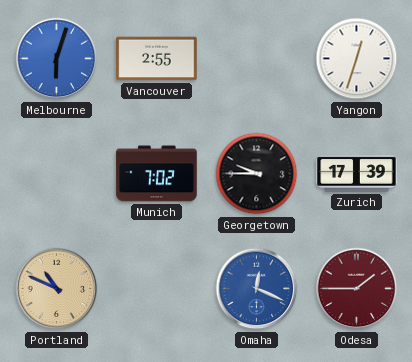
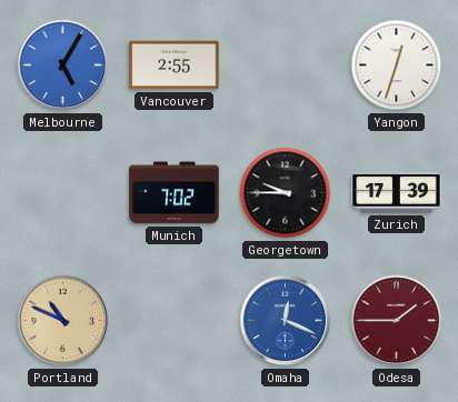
Melbourne: 6:03 -> 5:05
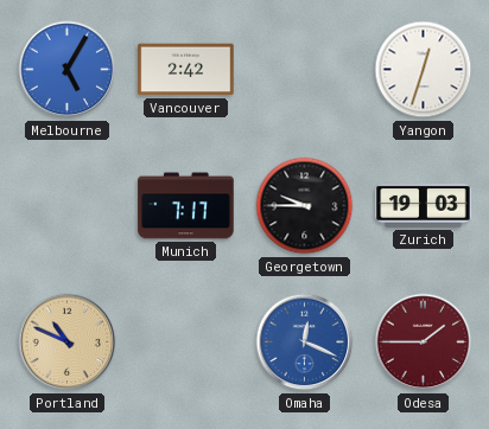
Vancouver: 2:55 -> 2:42
Munich: 7:02 -> 7:17
Zurich: 17:39 -> 19:03
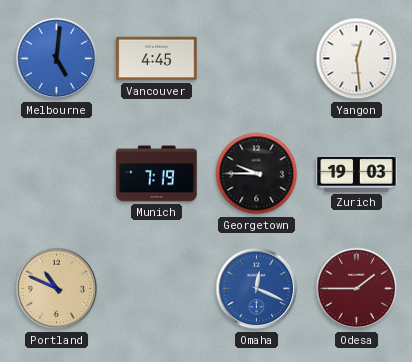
Melbourne: 5:05 -> 5:01
Vancouver: 2:42 -> 4:45
Yangon: 12:33 -> 12:29
Munich: 7:17 -> 7:19
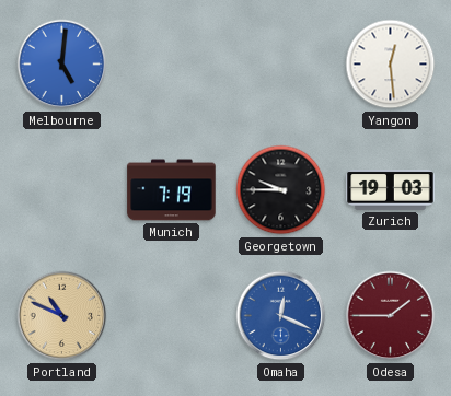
Vancouver: 4:45 -> none
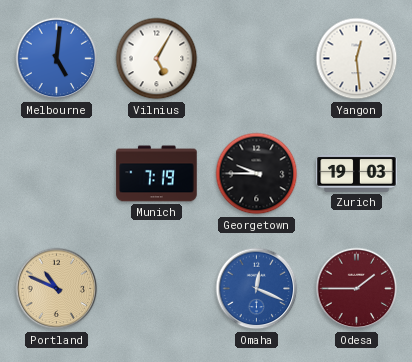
Vilnius: none -> 5:05
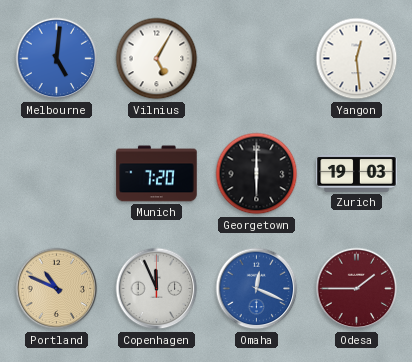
Munich: 7:19 -> 7:20
Georgetown: 9:45 -> 6:00
Copenhagen: none -> 11:56
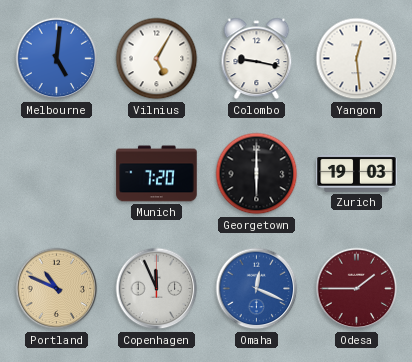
Colombo: none -> 9:17
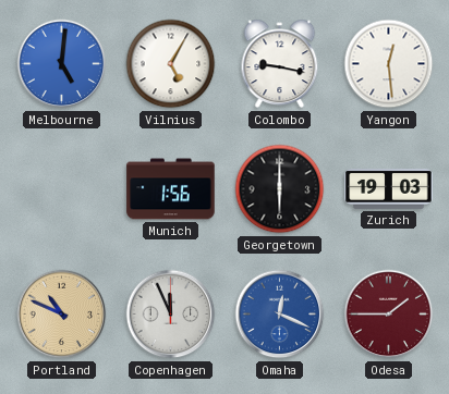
Munich: 7:20 -> 1:56
